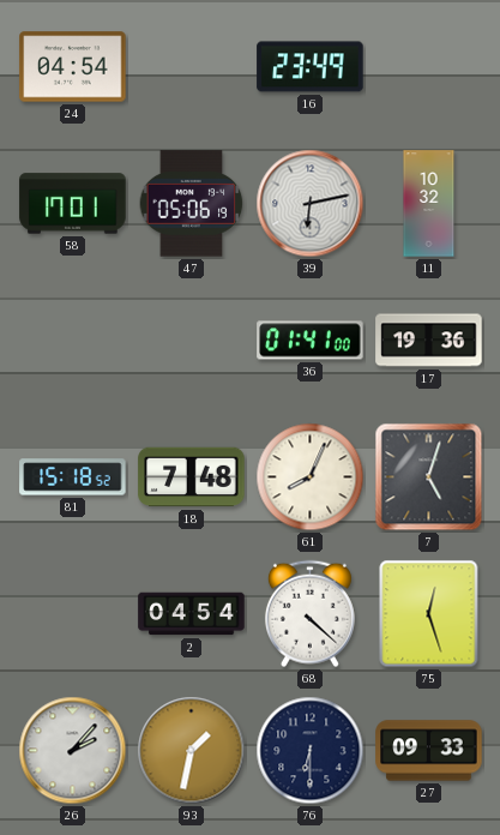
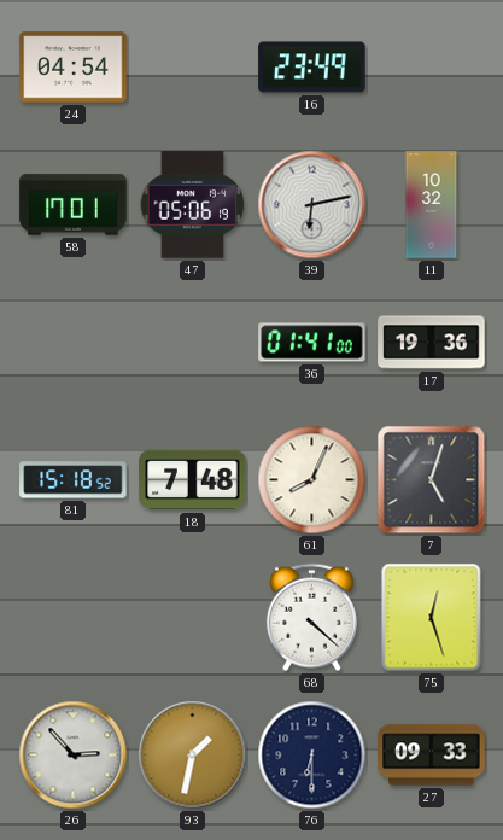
2: 04:54 -> none
26: 2:07 -> 2:53
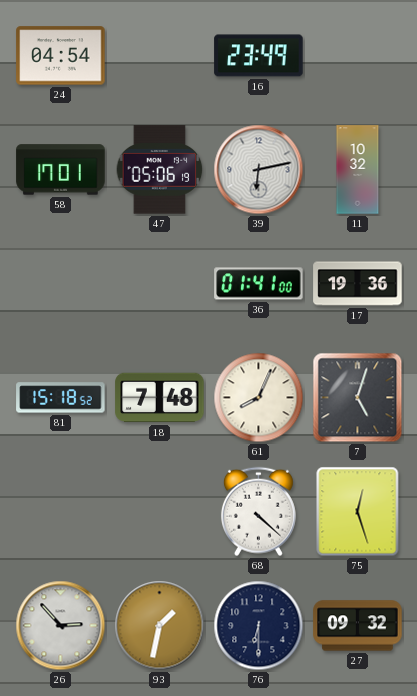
27: 09:33 -> 09:32
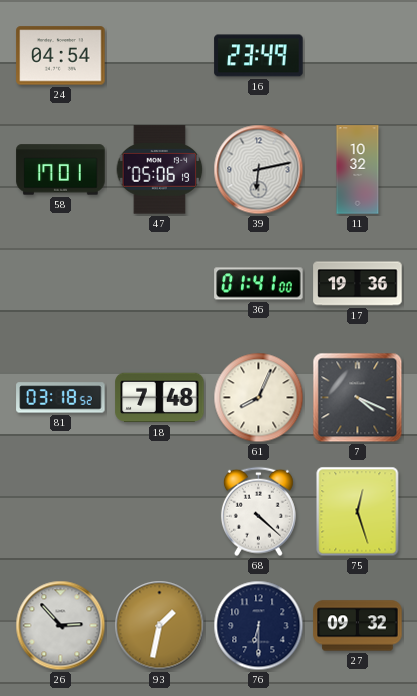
81: 15:18 -> 03:18
7: 5:03 -> 4:19
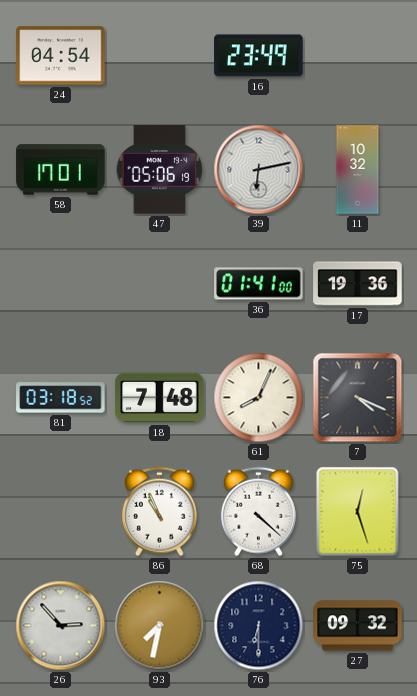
86: none -> 10:56
93: 1:32 -> 7:32
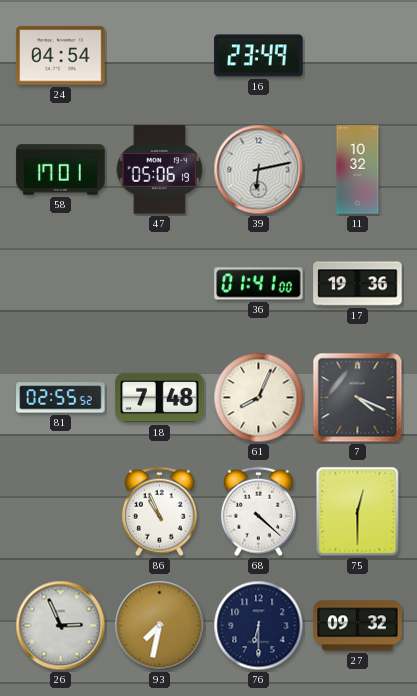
81: 03:18 -> 02:55
75: 12:27 -> 12:30
26: 2:53 -> 2:56
